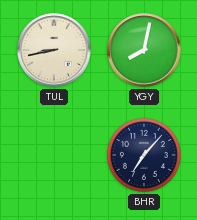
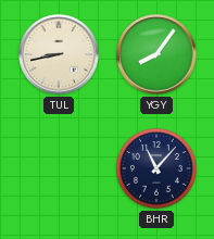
YGY: 8:02 -> 8:06
BHR: 7:07 -> 11:07
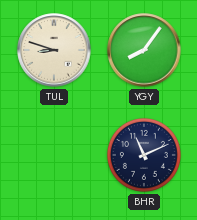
TUL: 8:43 -> 8:48
BHR: 11:07 -> 11:11
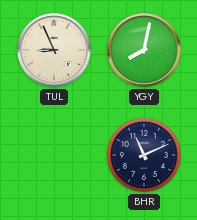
TUL: 8:48 -> 8:56
YGY: 8:06 -> 8:02
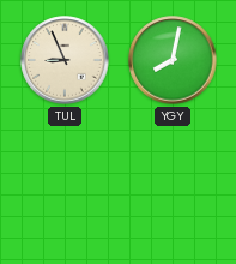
BHR: 11:11 -> none
